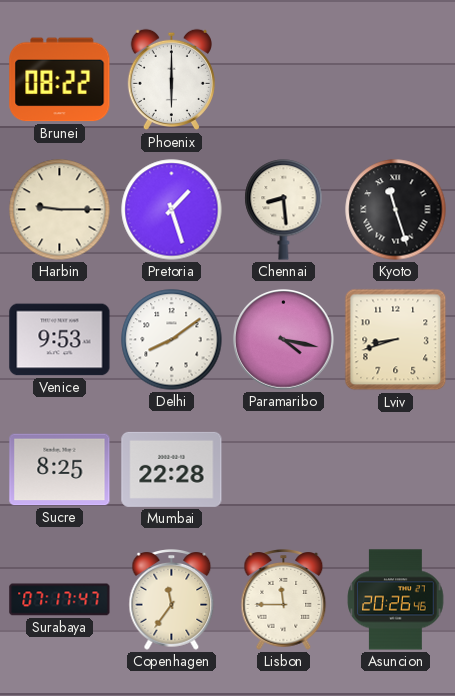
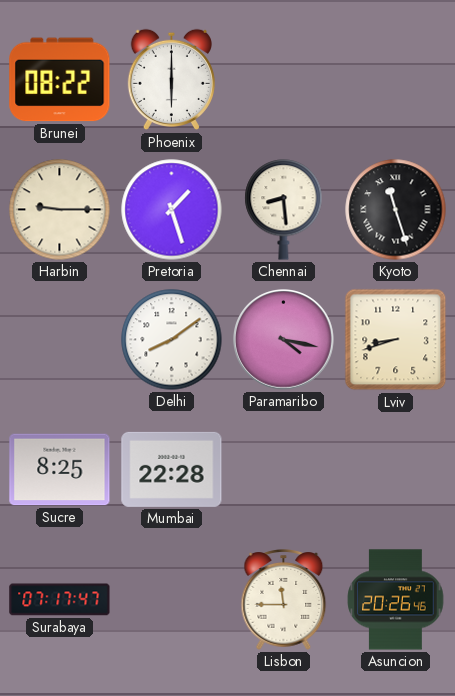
Venice: 9:53 -> none
Copenhagen: 11:36 -> none
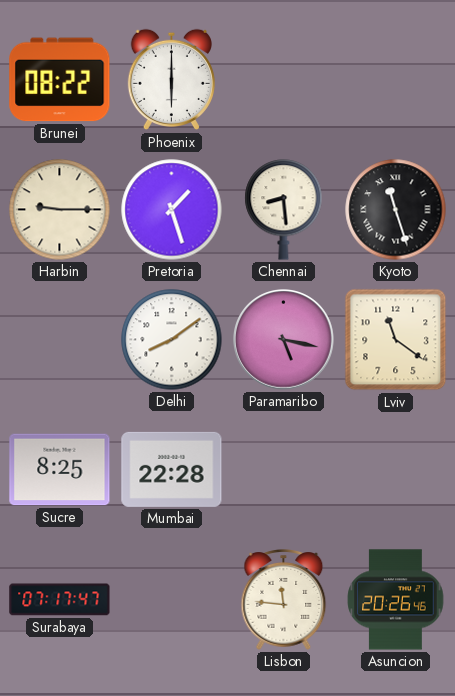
Paramaribo: 4:17 -> 5:17
Lviv: 8:42 -> 11:21
Lisbon: 11:45 -> 11:46
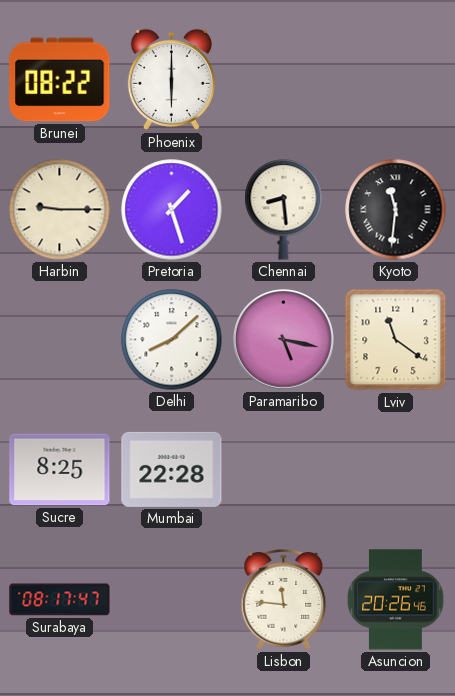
Kyoto: 11:27 -> 11:31
Delhi: 8:09 -> 8:08
Surabaya: 07:17 -> 08:17
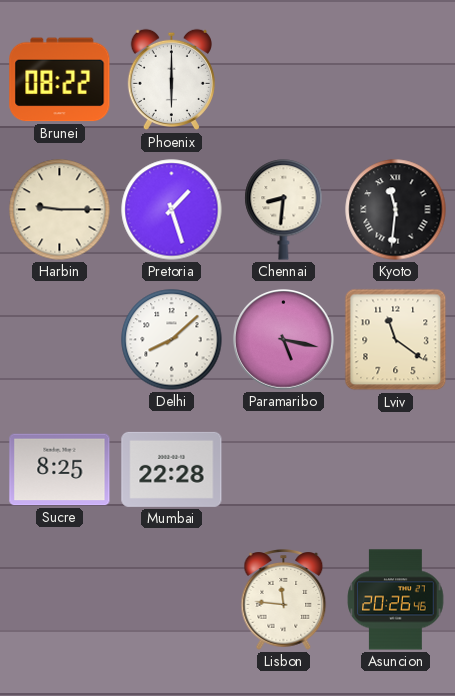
Chennai: 8:29 -> 8:31
Surabaya: 08:17 -> none
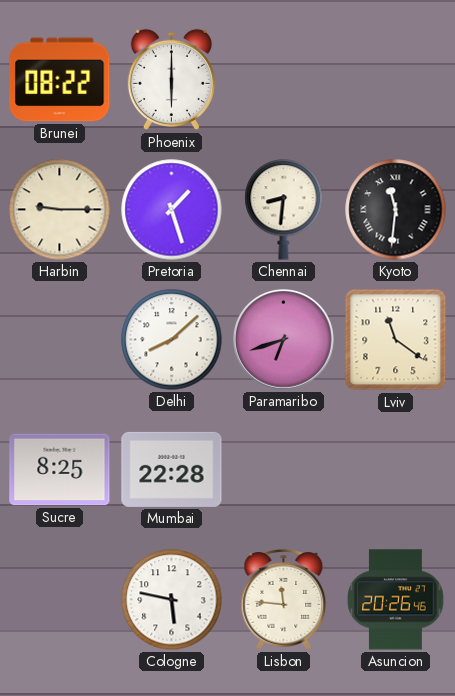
Paramaribo: 5:17 -> 6:42
Cologne: none -> 5:47
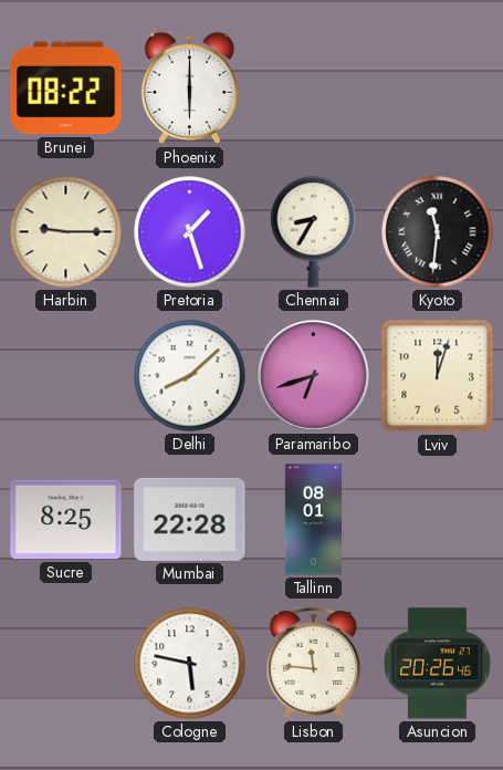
Chennai: 8:31 -> 8:35
Lviv: 11:21 -> 12:03
Tallinn: none -> 08:01
